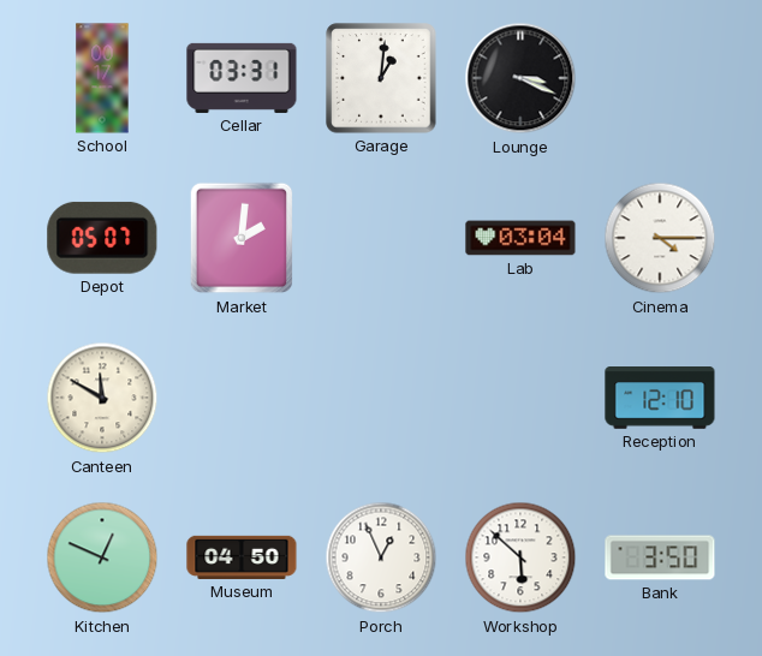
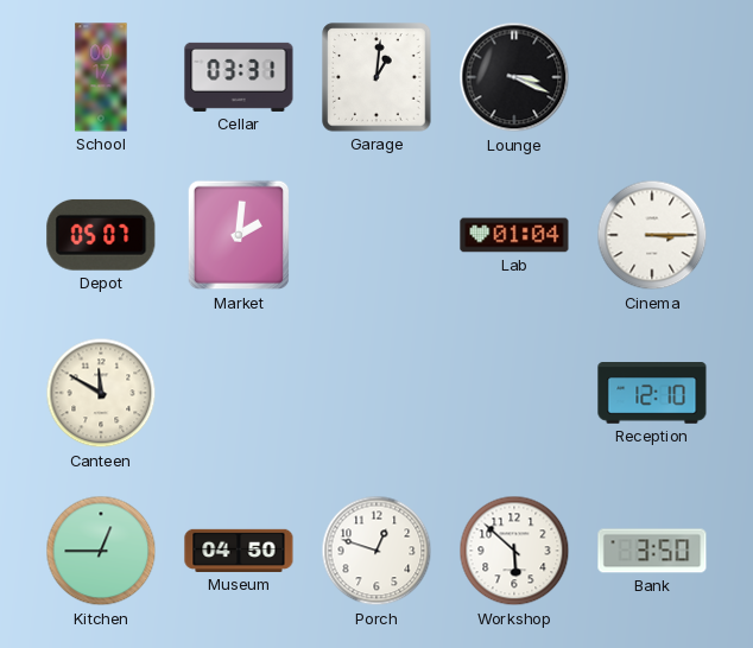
Lab: 03:04 -> 01:04
Cinema: 4:15 -> 3:15
Kitchen: 12:49 -> 12:45
Porch: 12:56 -> 12:48
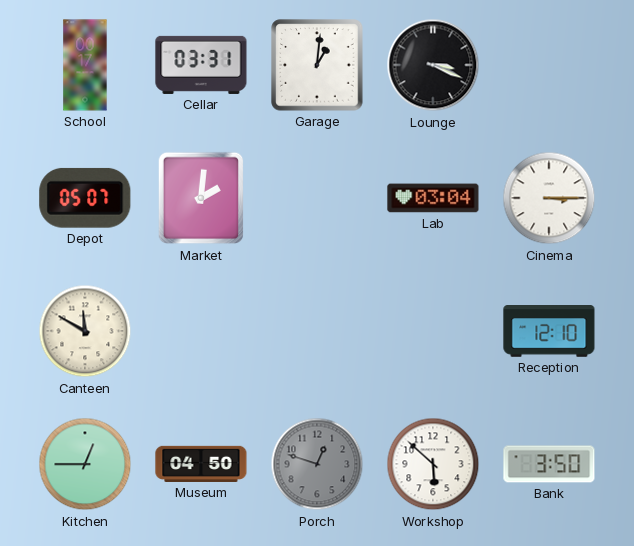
Lab: 01:04 -> 03:04
Porch dial: white -> grey
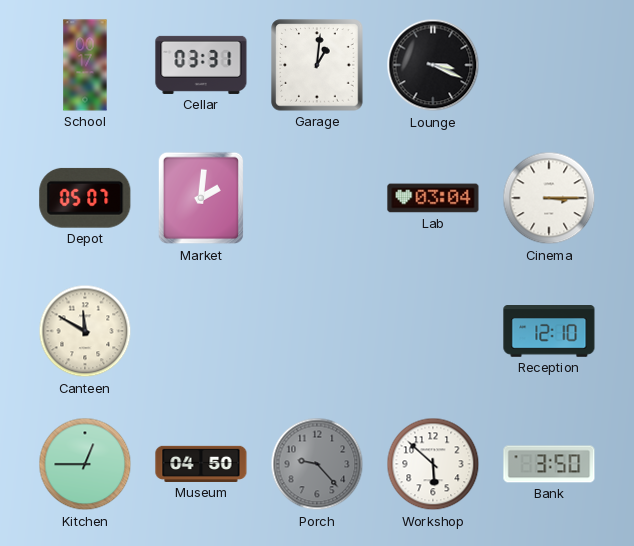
Porch: 12:48 -> 9:23
